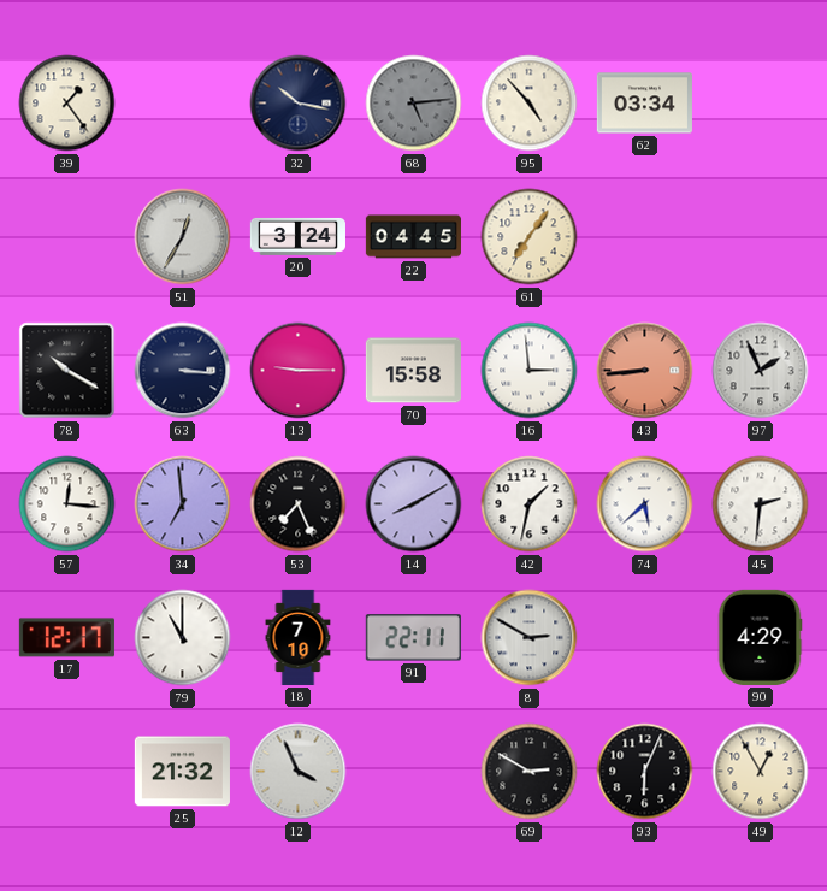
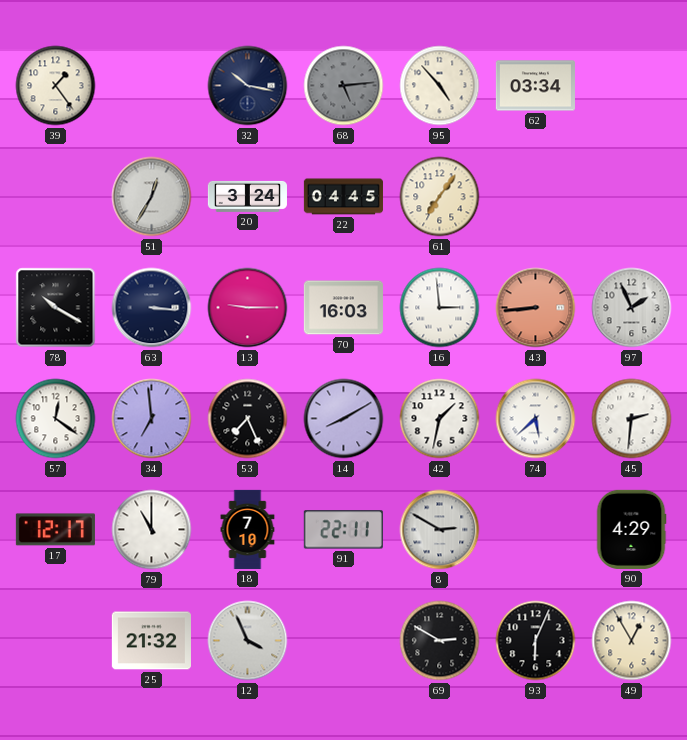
70: 15:58 -> 16:03
57: 12:16 -> 12:21
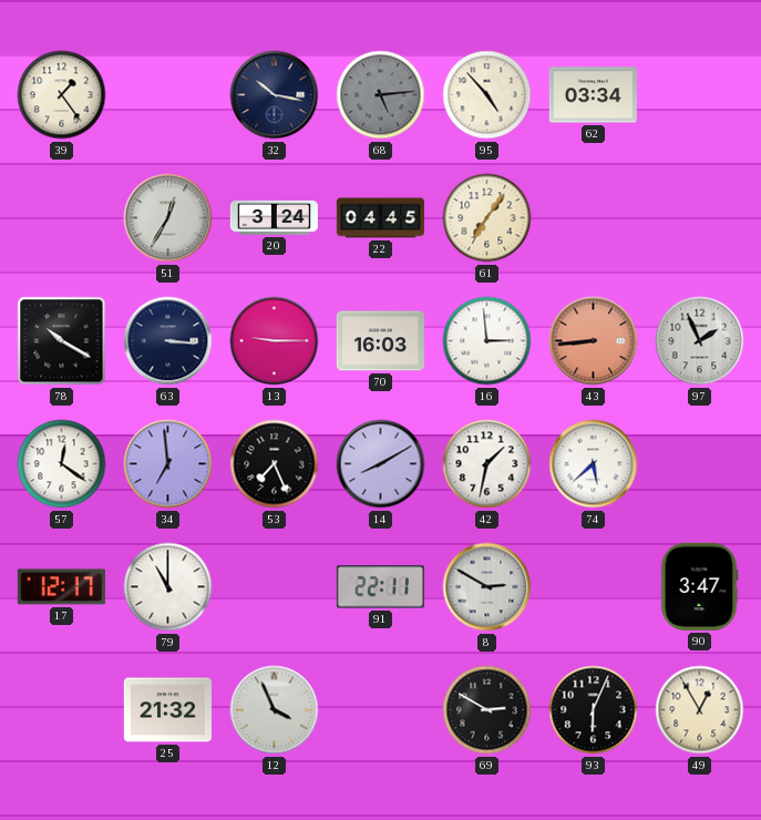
45: 2:31 -> none
18: 7:10 -> none
90: 4:29 -> 3:47
